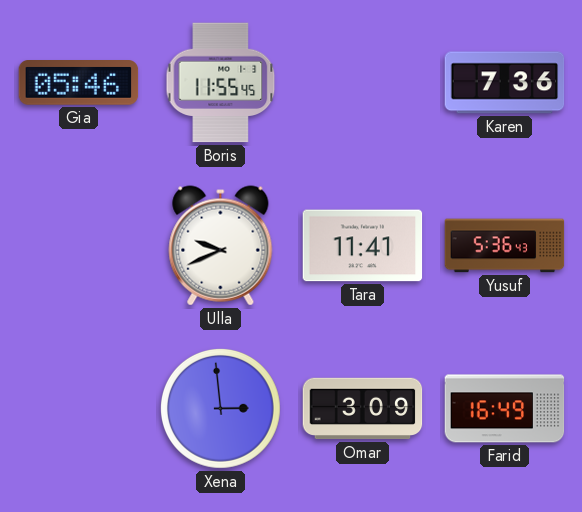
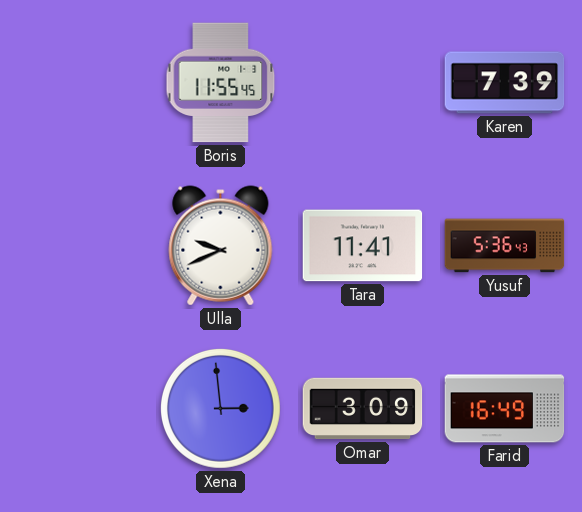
Gia: 05:46 -> none
Karen: 7:36 -> 7:39
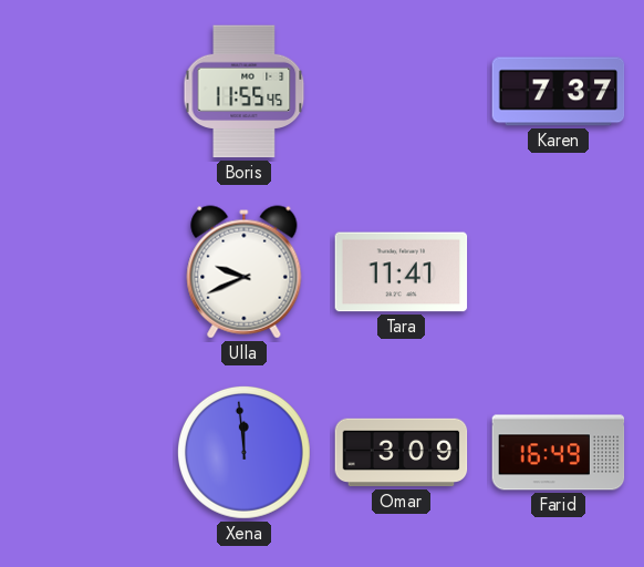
Karen: 7:39 -> 7:37
Yusuf: 5:36 -> none
Xena: 2:59 -> 11:59
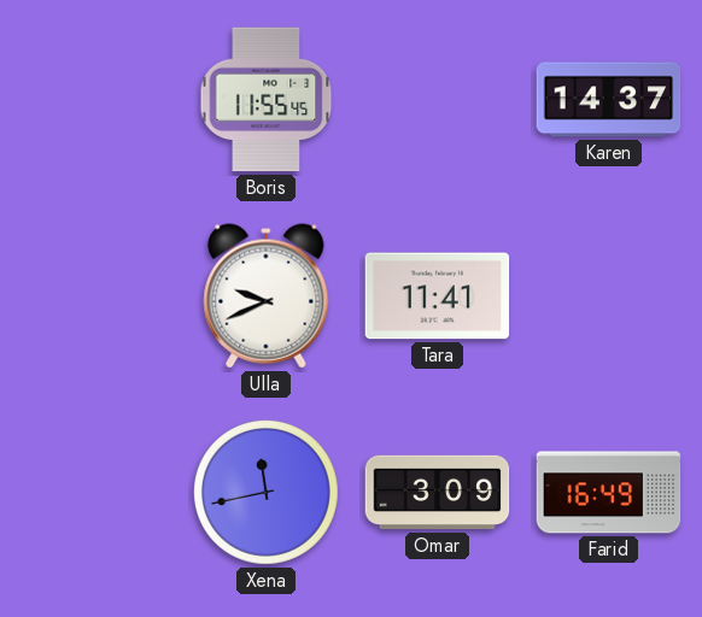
Karen: 7:37 -> 14:37
Xena: 11:59 -> 11:43
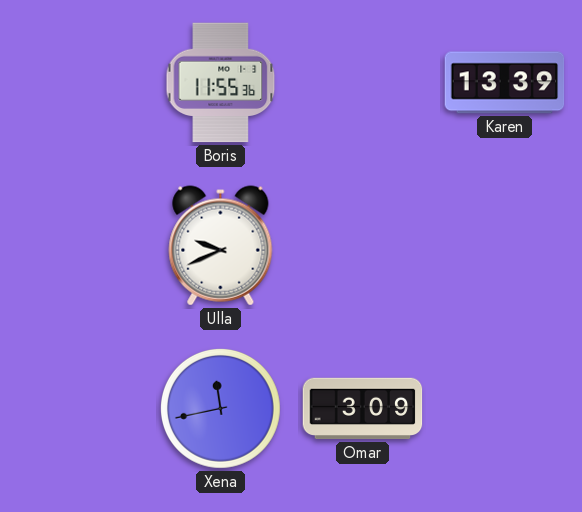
Boris: 11:55:45 -> 11:55:36
Karen: 14:37 -> 13:39
Tara: 11:41 -> none
Farid: 16:49 -> none
